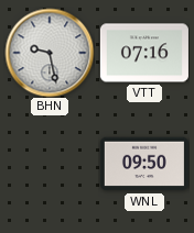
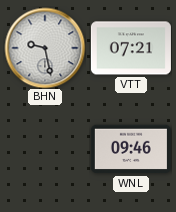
VTT: 07:16 -> 07:21
WNL: 09:50 -> 09:46
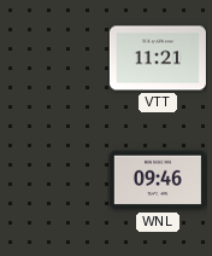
BHN: 9:28 -> none
VTT: 07:21 -> 11:21
